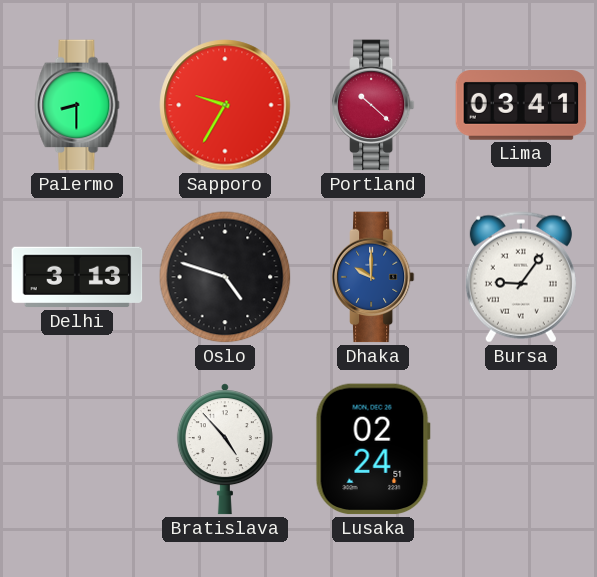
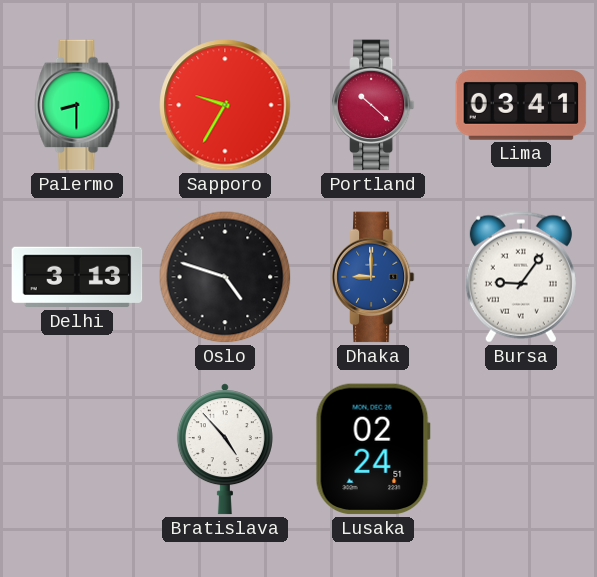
Dhaka: 10:00 -> 9:00
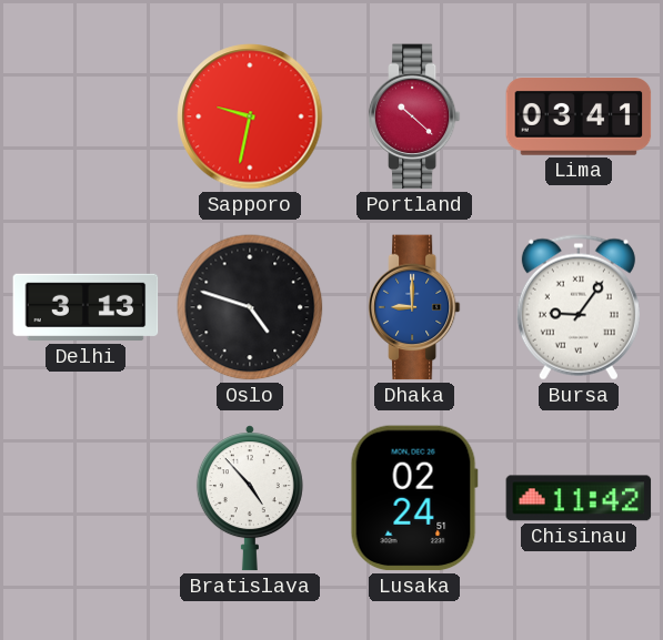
Palermo: 8:30 -> none
Sapporo: 9:35 -> 9:32
Chisinau: none -> 11:42
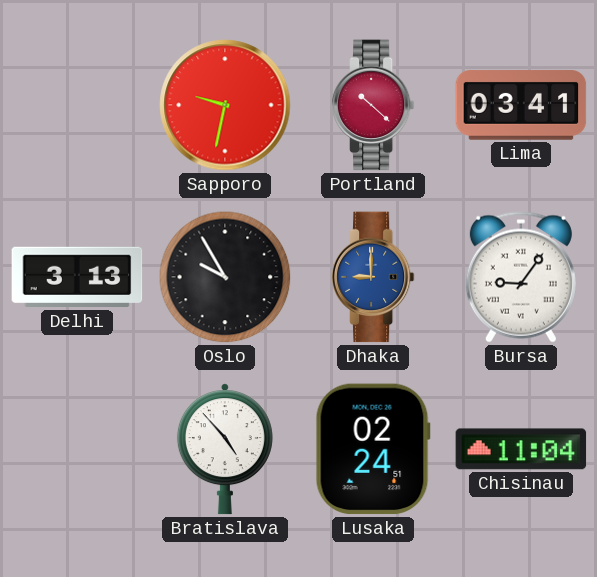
Oslo: 4:48 -> 9:55
Chisinau: 11:42 -> 11:04
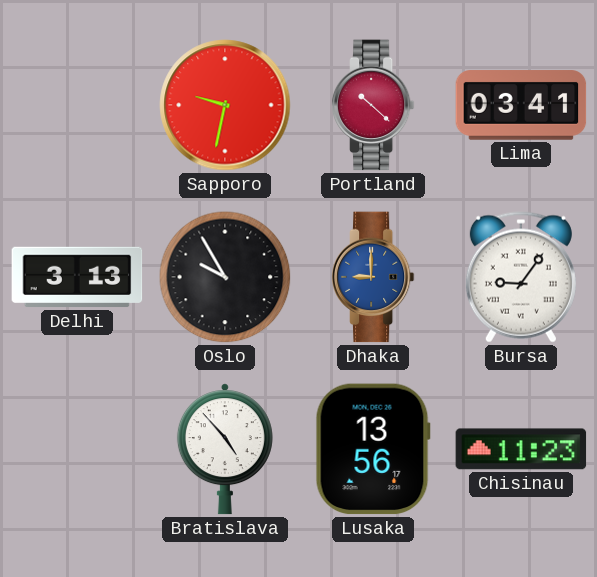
Lusaka: 02:24 -> 13:56
Chisinau: 11:04 -> 11:23
